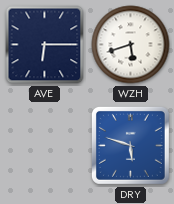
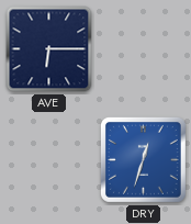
WZH: 5:42 -> none
DRY: 5:48 -> 12:33
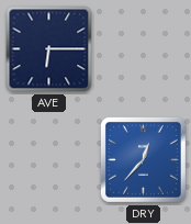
DRY: 12:33 -> 12:37
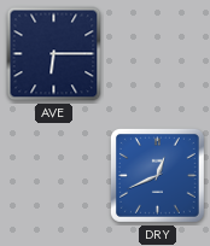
DRY: 12:37 -> 12:41
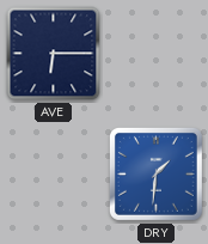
DRY: 12:41 -> 1:31
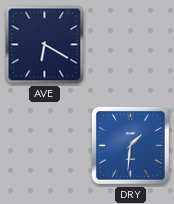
AVE: 6:15 -> 6:20
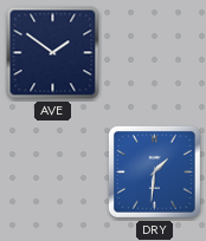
AVE: 6:20 -> 1:51
